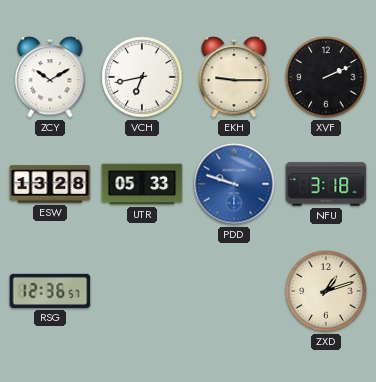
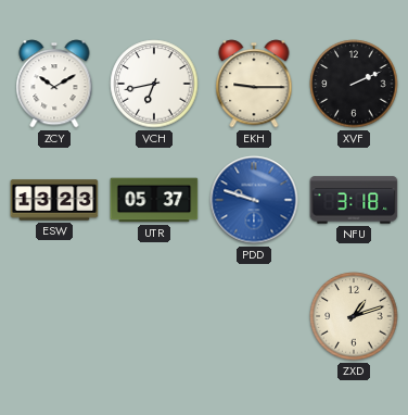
ESW: 13:28 -> 13:23
UTR: 05:33 -> 05:37
RSG: 12:36 -> none
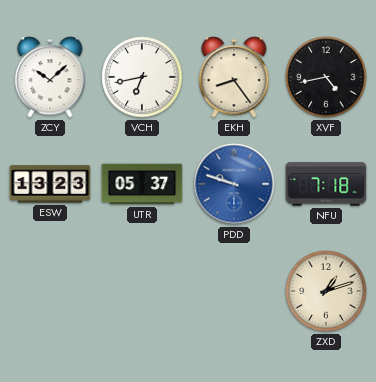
ZCY: 10:10 -> 10:08
EKH: 9:15 -> 8:24
XVF: 2:11 -> 4:43
NFU: 3:18 -> 7:18
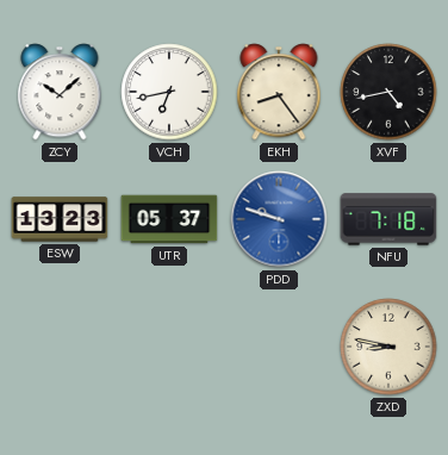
ZXD: 1:12 -> 8:47
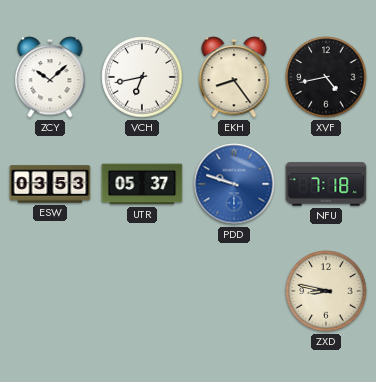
ESW: 13:23 -> 03:53
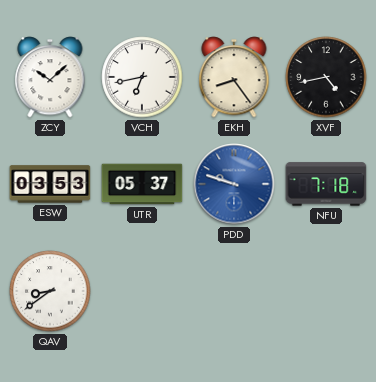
QAV: none -> 8:39
ZXD: 8:47 -> none
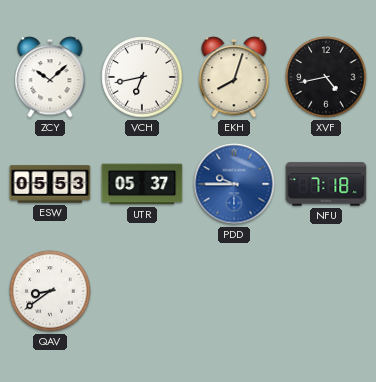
EKH: 8:24 -> 8:03
ESW: 03:53 -> 05:53
PDD: 9:48 -> 9:45
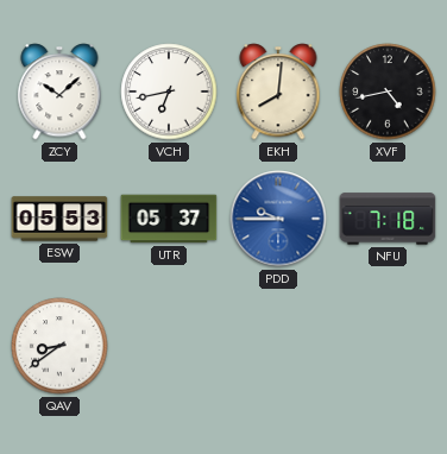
EKH: 8:03 -> 8:01
